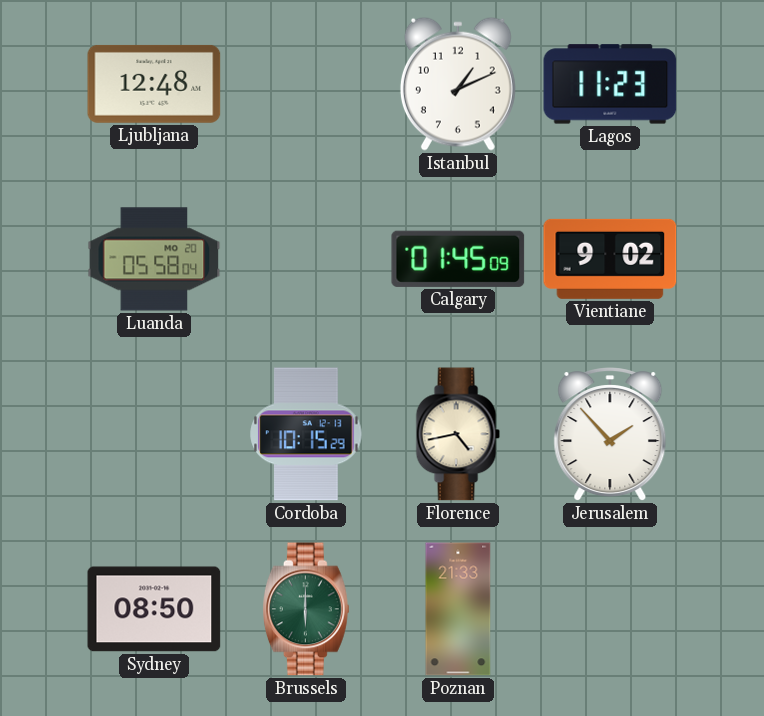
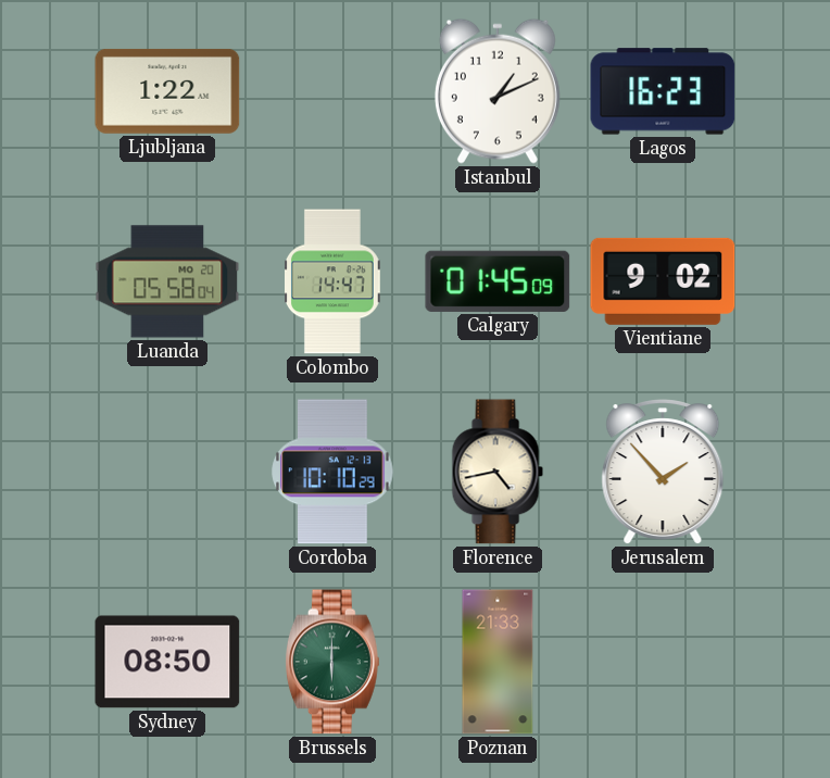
Ljubljana: 12:48 -> 1:22
Lagos: 11:23 -> 16:23
Colombo: none -> 14:47
Cordoba: 10:15 -> 10:10
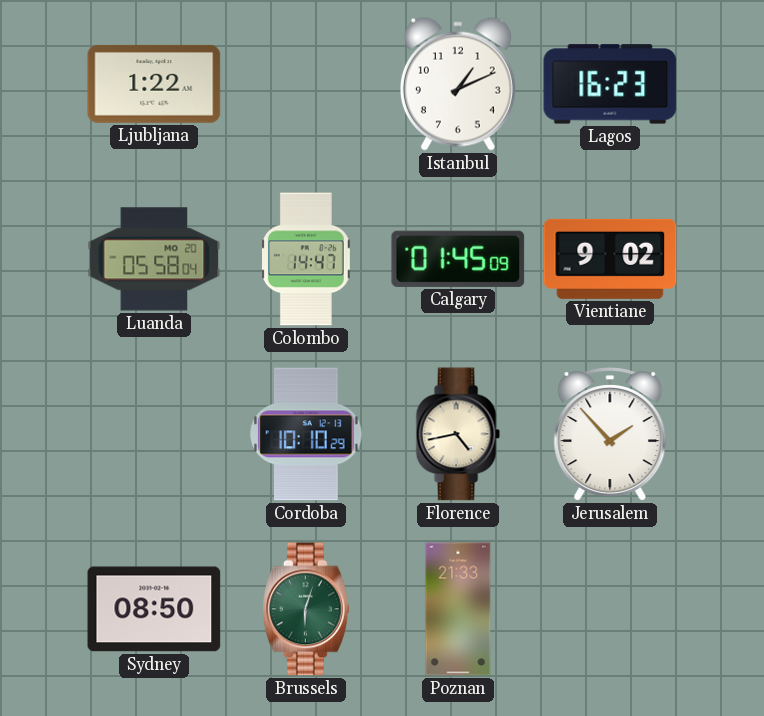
Brussels: 6:00 -> 6:03
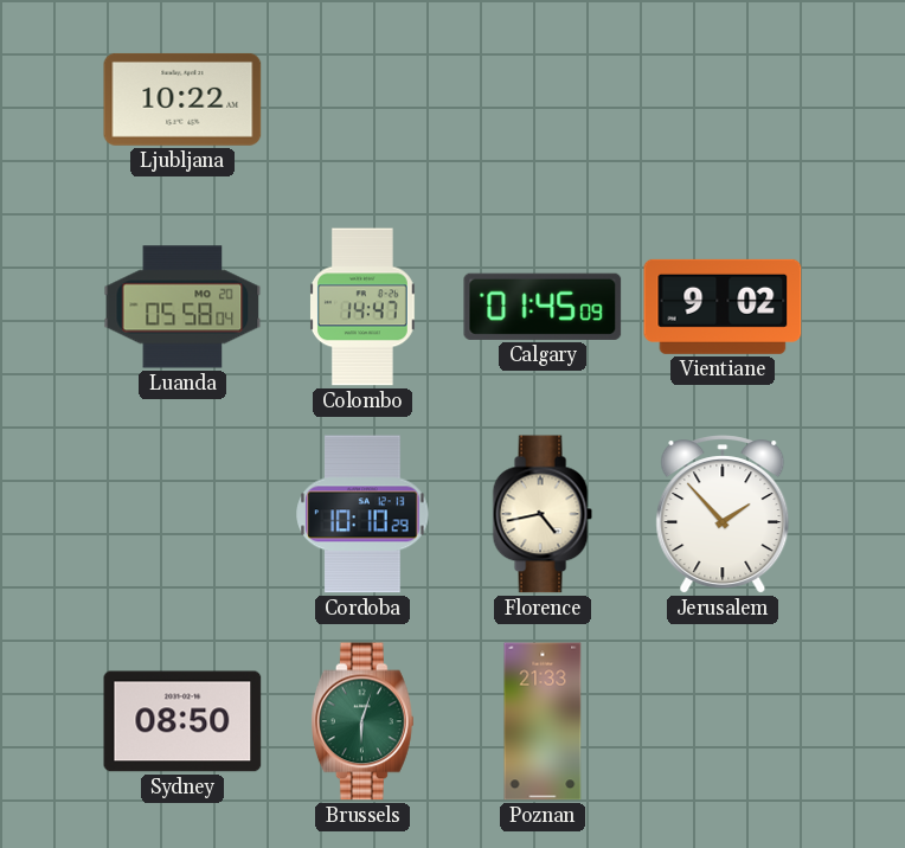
Ljubljana: 1:22 -> 10:22
Istanbul: 1:11 -> none
Lagos: 16:23 -> none
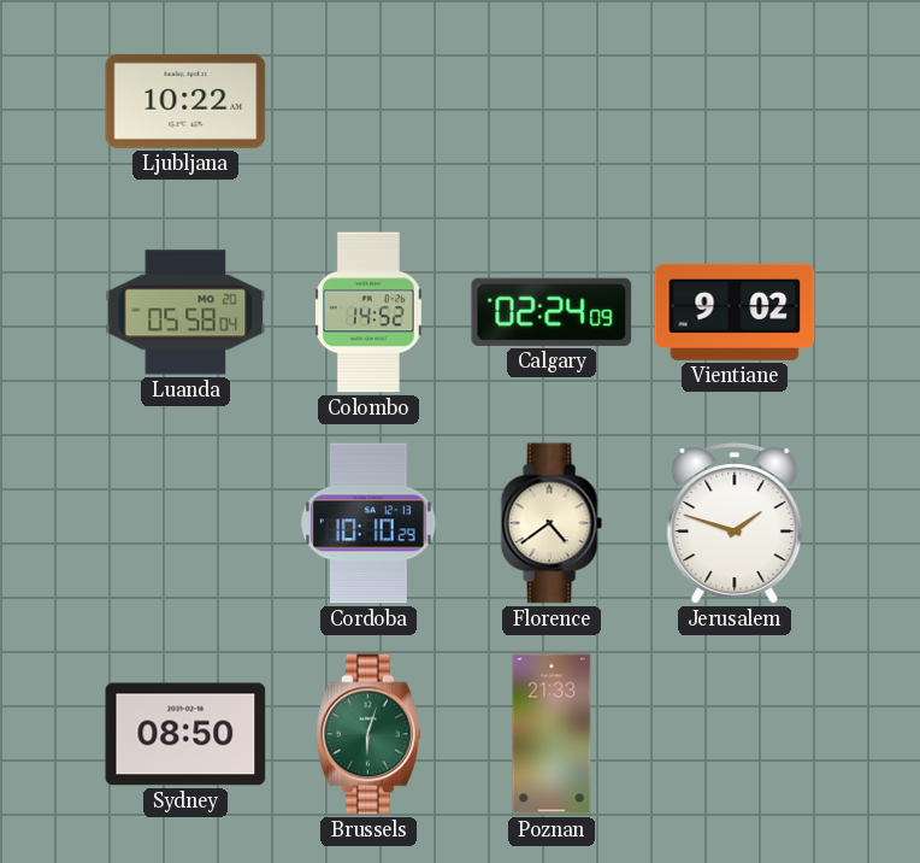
Colombo: 14:47 -> 14:52
Calgary: 01:45 -> 02:24
Florence: 4:43 -> 4:39
Jerusalem: 1:53 -> 1:48
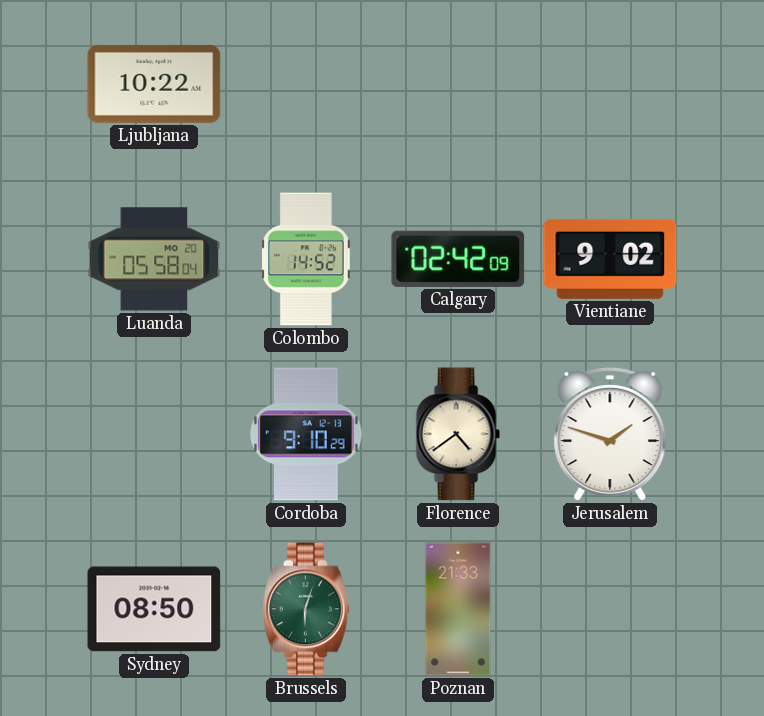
Calgary: 02:24 -> 02:42
Cordoba: 10:10 -> 9:10
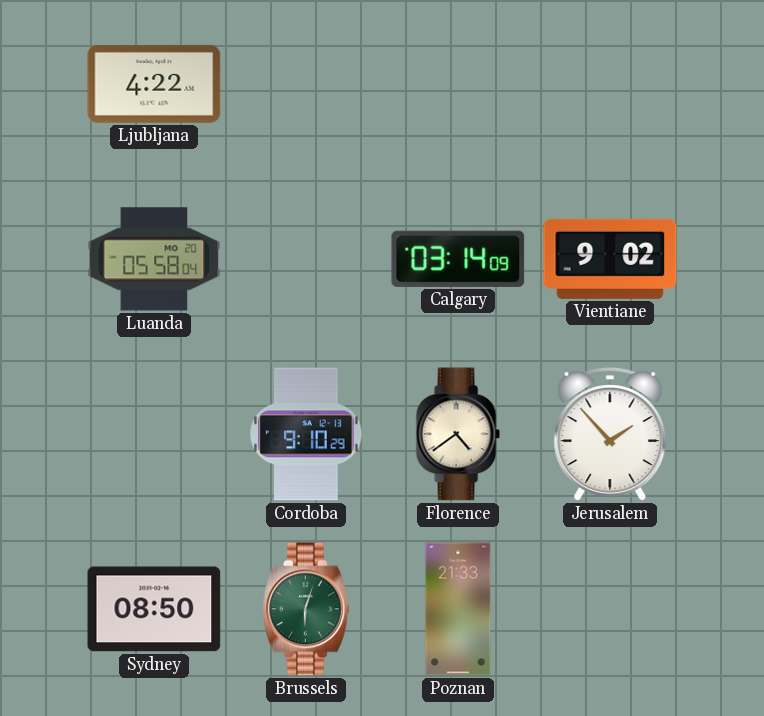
Ljubljana: 10:22 -> 4:22
Colombo: 14:52 -> none
Calgary: 02:42 -> 03:14
Jerusalem: 1:48 -> 1:53
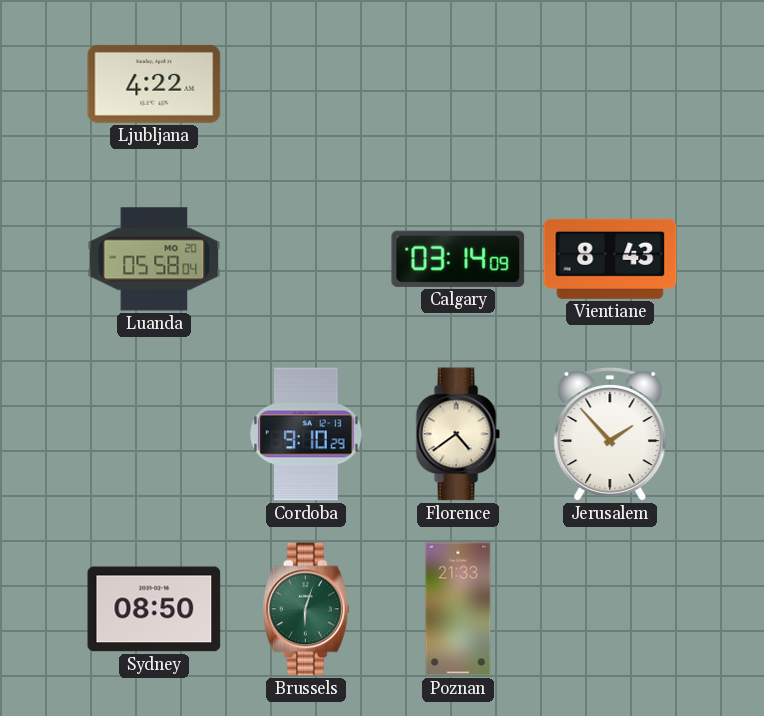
Vientiane: 9:02 -> 8:43
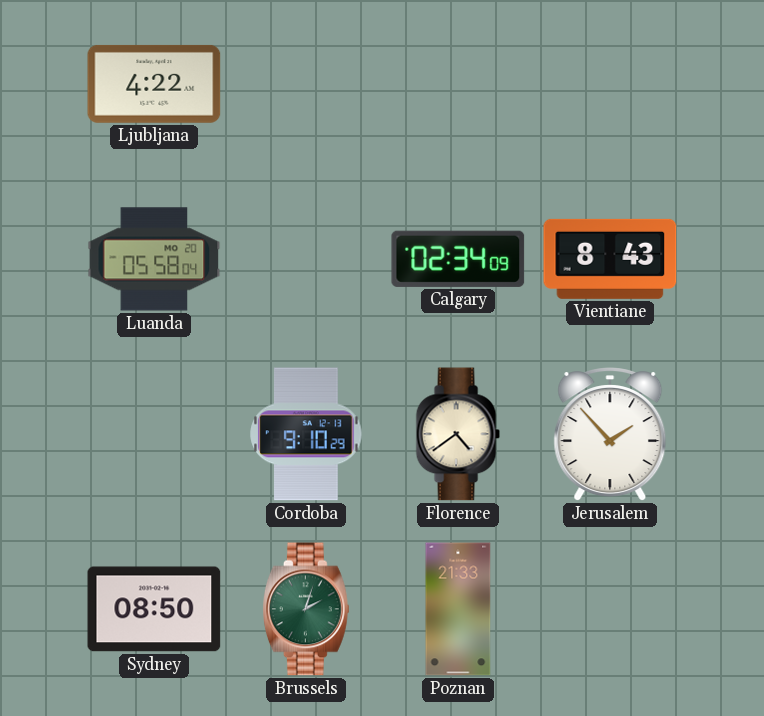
Calgary: 03:14 -> 02:34
Brussels: 6:03 -> 2:03
